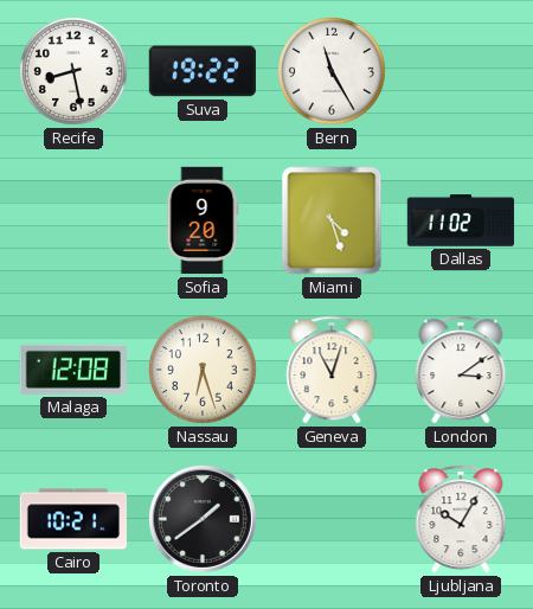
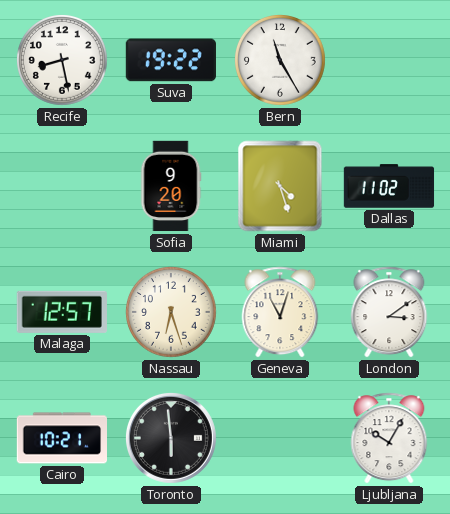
Malaga: 12:08 -> 12:57
Toronto: 1:39 -> 5:59
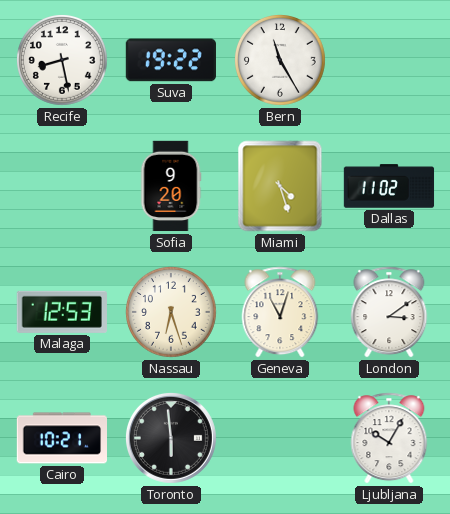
Malaga: 12:57 -> 12:53
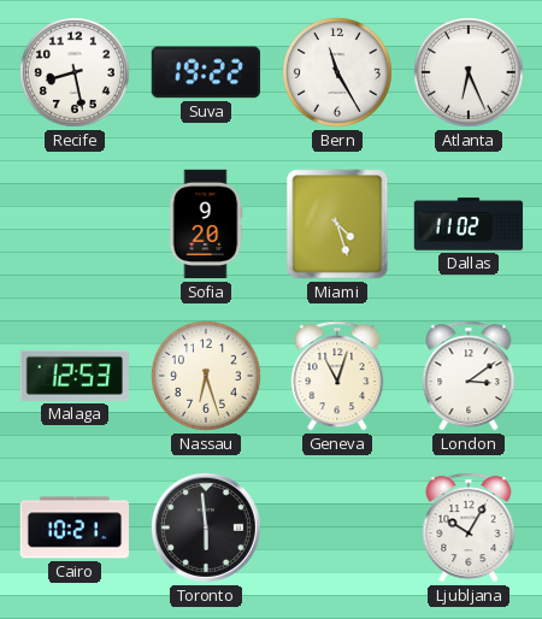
Atlanta: none -> 6:26
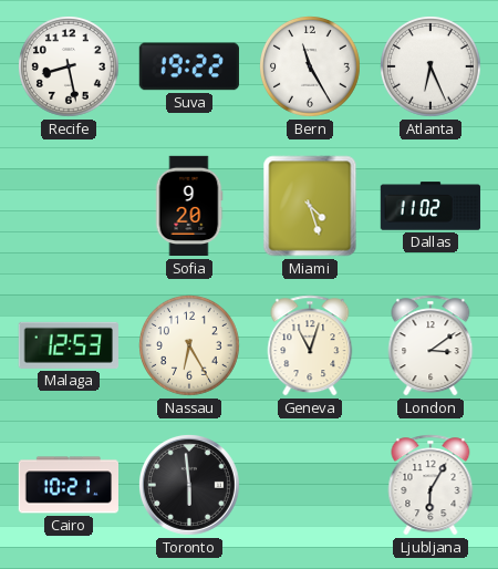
Nassau: 6:27 -> 6:25
Ljubljana: 10:05 -> 6:05
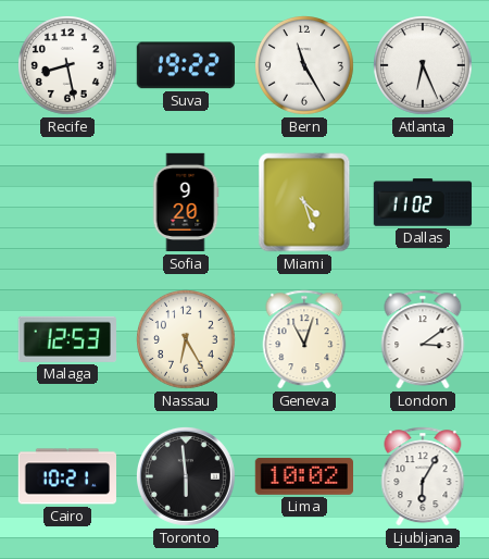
Lima: none -> 10:02
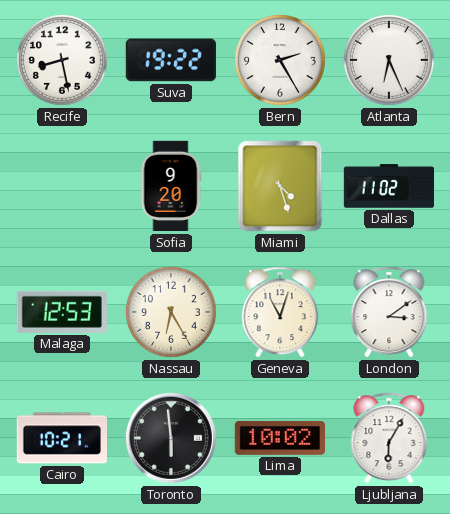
Bern: 11:25 -> 2:25
